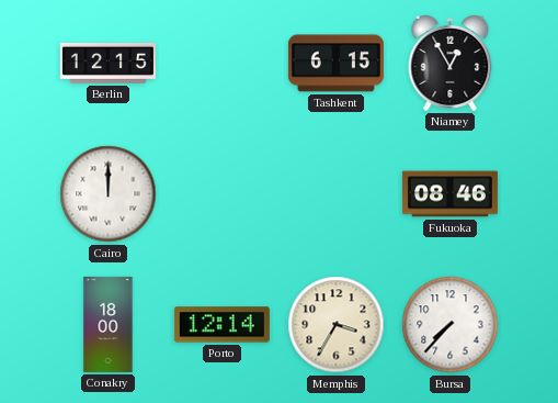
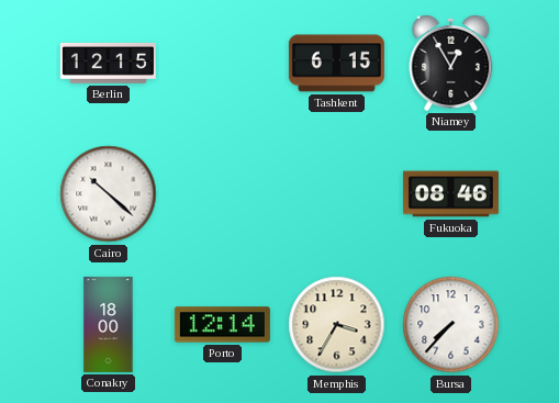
Cairo: 12:00 -> 10:22
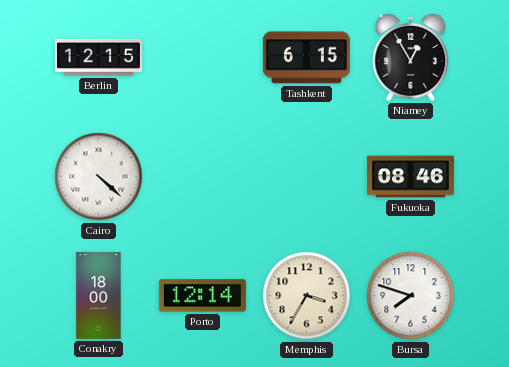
Cairo: 10:22 -> 4:22
Bursa: 7:37 -> 7:48
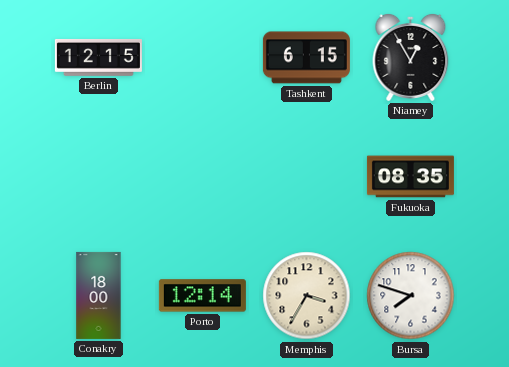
Cairo: 4:22 -> none
Fukuoka: 08:46 -> 08:35
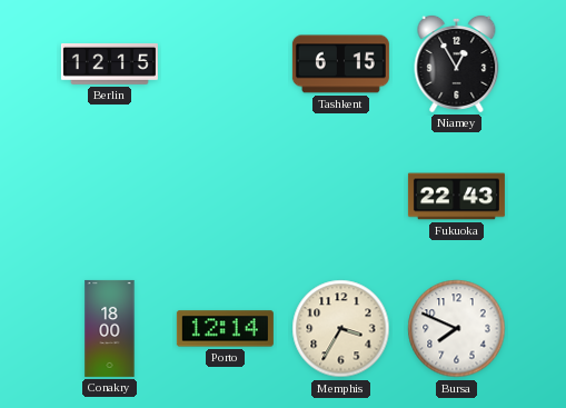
Fukuoka: 08:35 -> 22:43
Bursa: 7:48 -> 7:49
